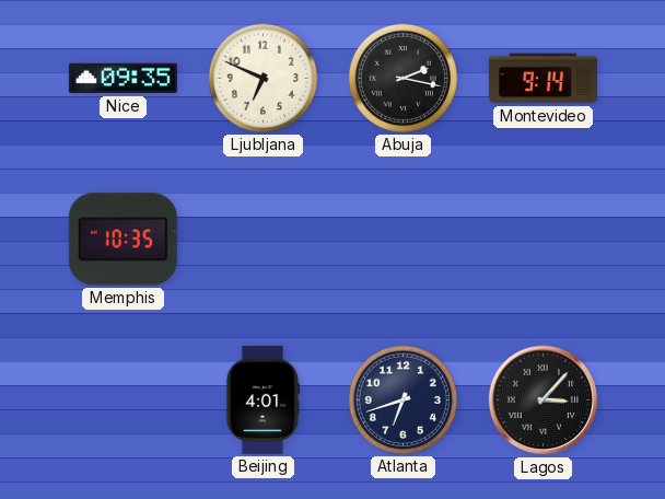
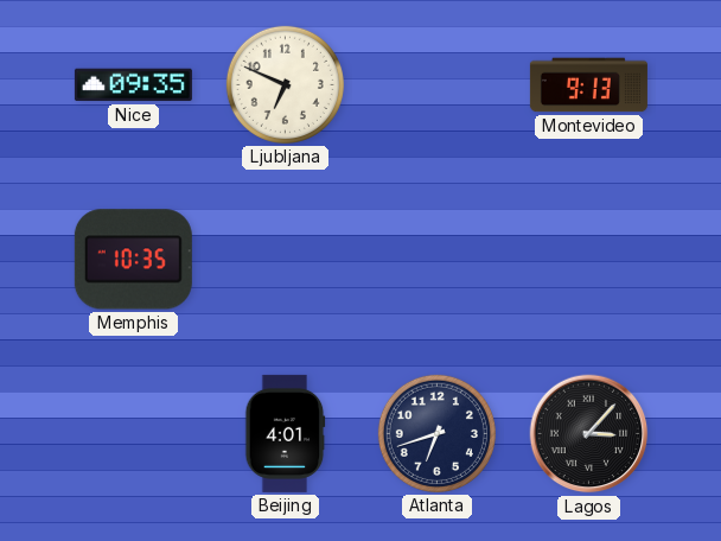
Abuja: 2:17 -> none
Montevideo: 9:14 -> 9:13
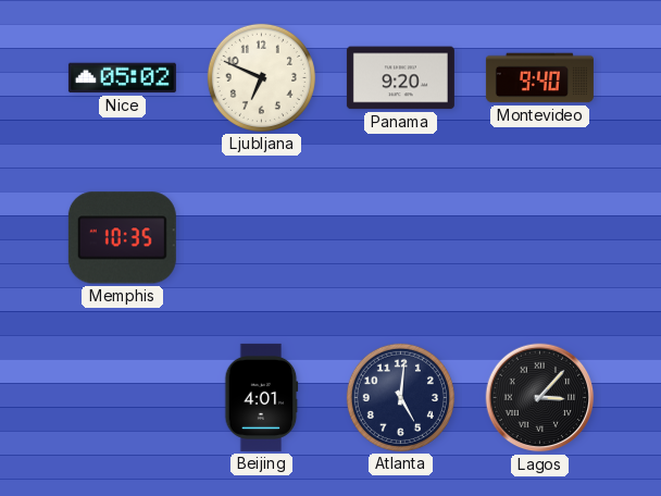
Nice: 09:35 -> 05:02
Panama: none -> 9:20
Montevideo: 9:13 -> 9:40
Atlanta: 6:42 -> 5:01
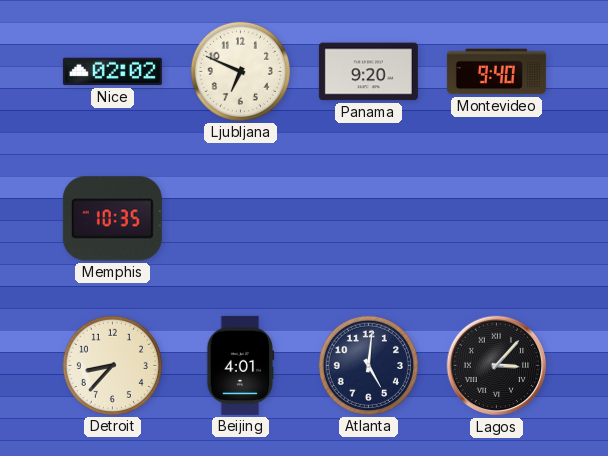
Nice: 05:02 -> 02:02
Detroit: none -> 8:37
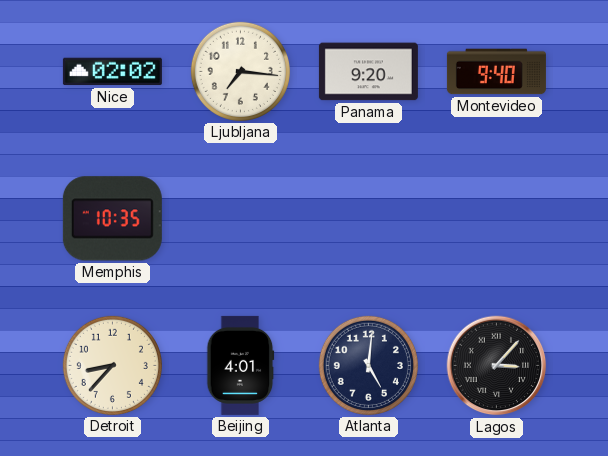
Ljubljana: 6:49 -> 7:16
